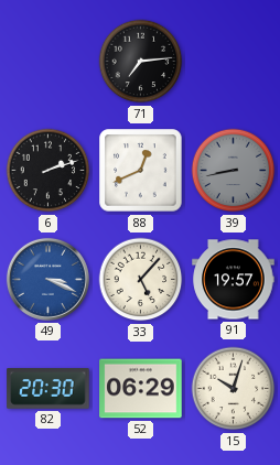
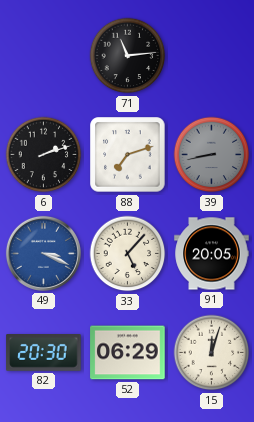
71: 7:14 -> 11:14
88: 12:41 -> 7:12
91: 19:57 -> 20:05
15: 10:03 -> 12:03
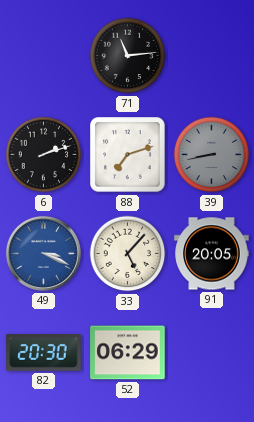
15: 12:03 -> none
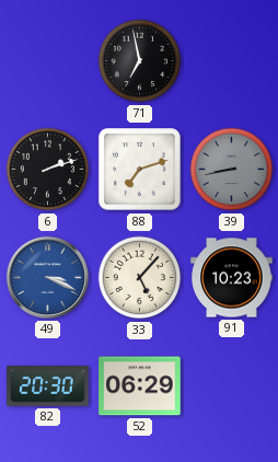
71: 11:14 -> 6:58
91: 20:05 -> 10:23
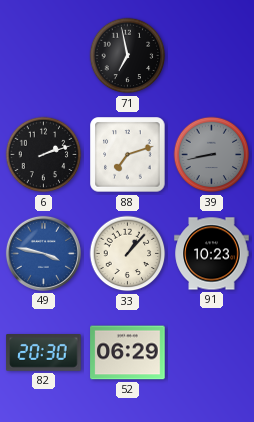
49: 3:19 -> 3:47
33: 5:07 -> 1:07
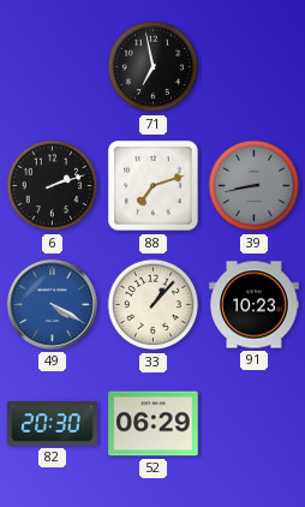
49: 3:47 -> 4:20
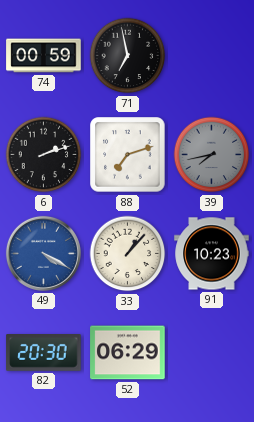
74: none -> 00:59
39: 8:43 -> 7:43
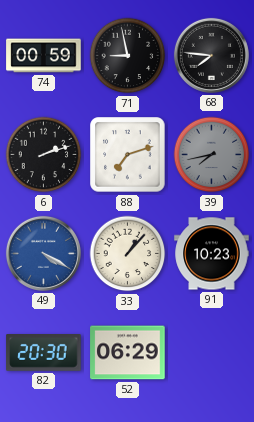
71: 6:58 -> 8:58
68: none -> 7:46
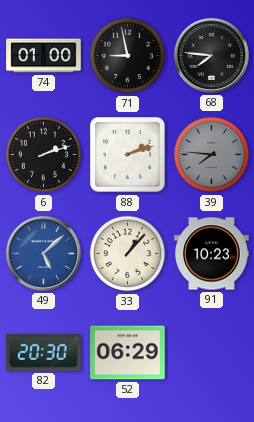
74: 00:59 -> 01:00
88: 7:12 -> 2:12
39: 7:43 -> 7:46
49: 4:20 -> 5:08
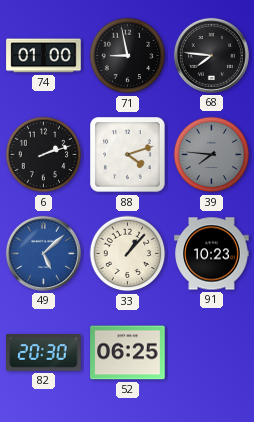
88: 2:12 -> 4:12
52: 06:29 -> 06:25
